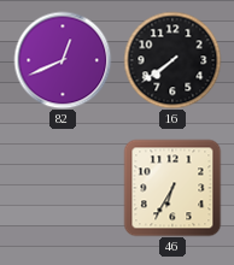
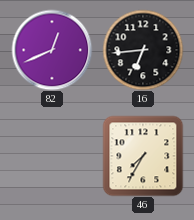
16: 7:39 -> 6:44
46: 6:35 -> 7:35
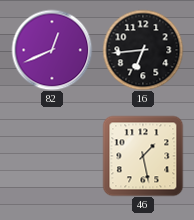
46: 7:35 -> 1:28
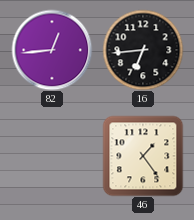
82: 12:41 -> 12:44
46: 1:28 -> 1:24
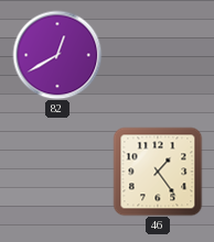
82: 12:44 -> 12:40
16: 6:44 -> none
